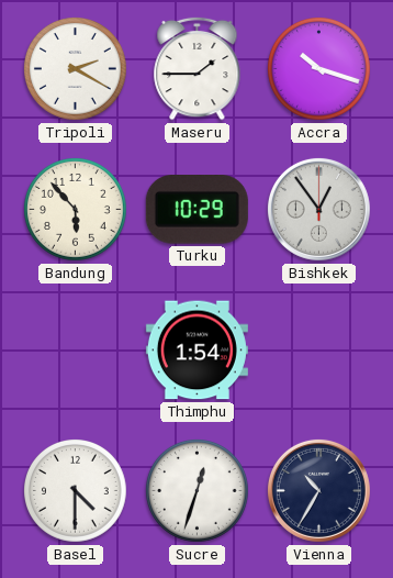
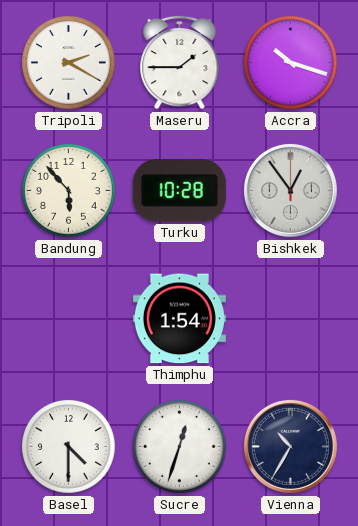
Turku: 10:29 -> 10:28
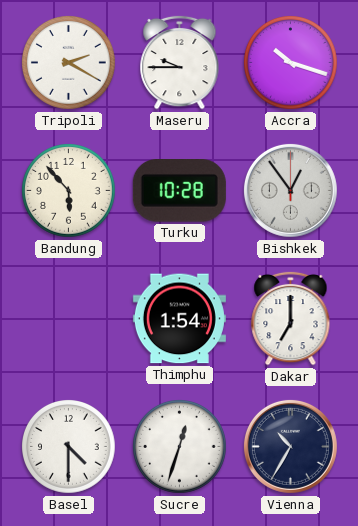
Maseru: 1:45 -> 9:45
Dakar: none -> 7:00
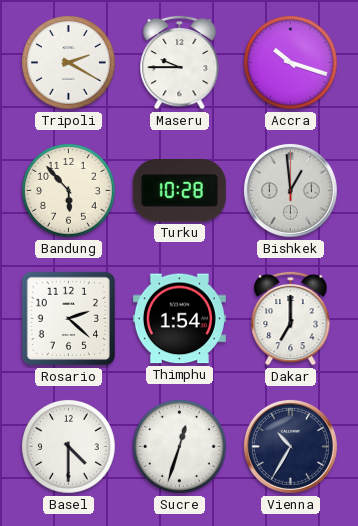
Bishkek: 12:54 -> 12:59
Rosario: none -> 2:22
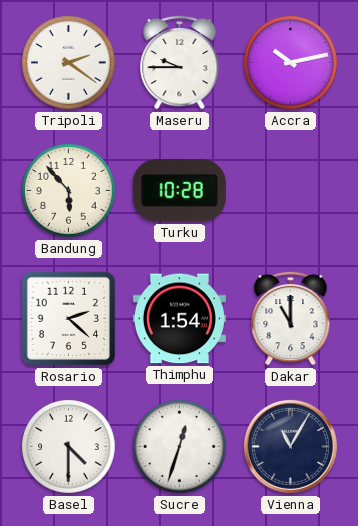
Tripoli: 2:20 -> 2:21
Accra: 10:18 -> 10:13
Bishkek: 12:59 -> none
Dakar: 7:00 -> 11:00
Vienna: 10:35 -> 11:05
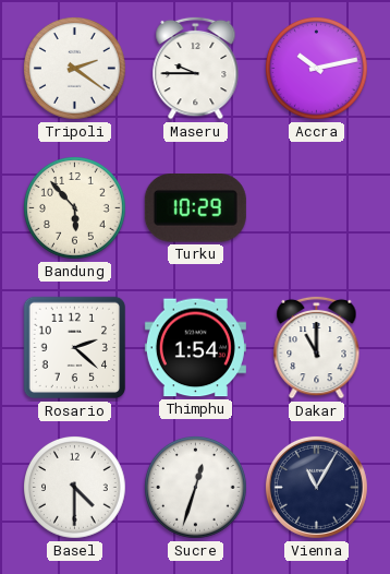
Turku: 10:28 -> 10:29
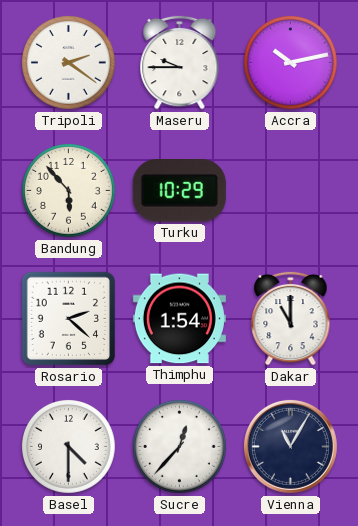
Sucre: 12:33 -> 12:37
